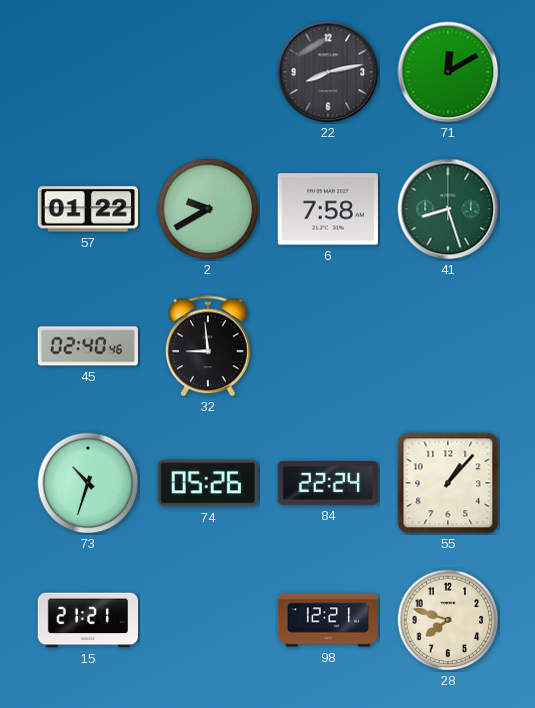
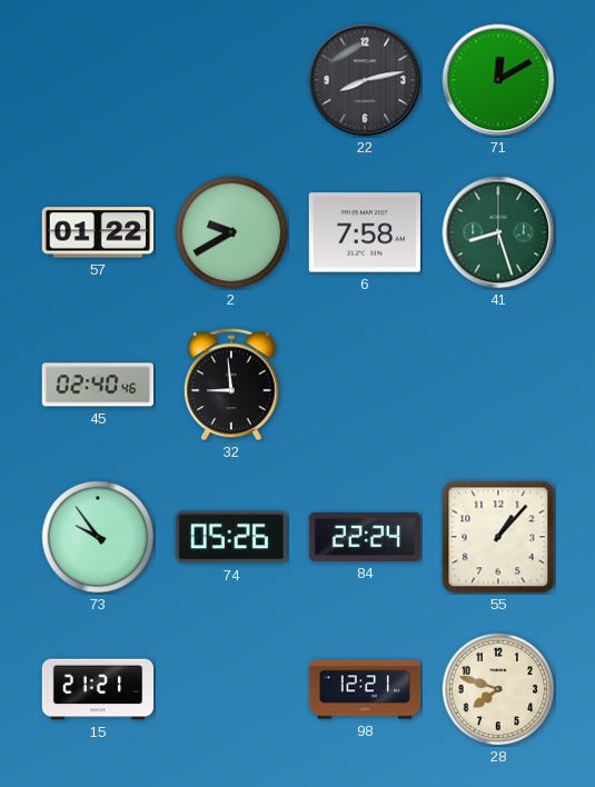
73: 10:33 -> 9:54
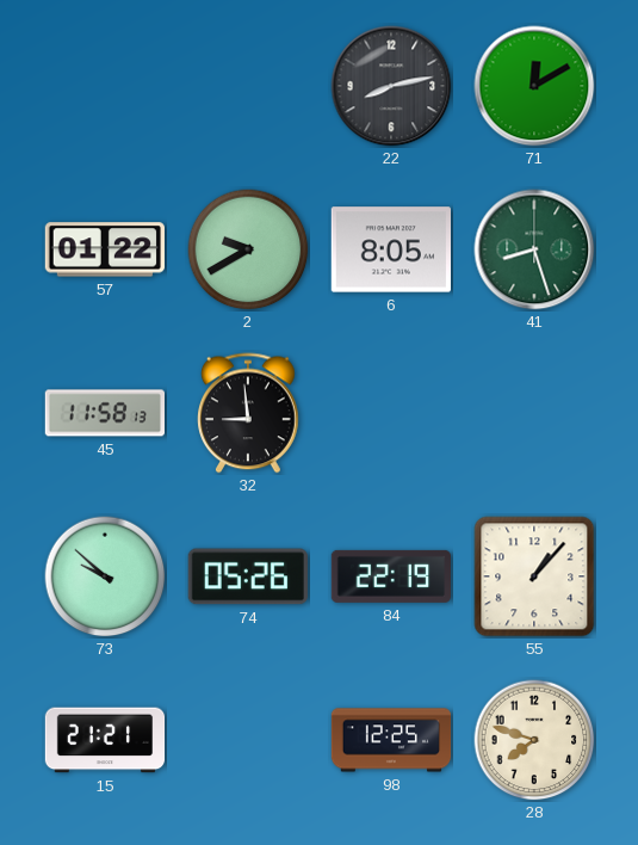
6: 7:58 -> 8:05
45: 02:40 -> 11:58
73: 9:54 -> 9:52
84: 22:24 -> 22:19
98: 12:21 -> 12:25
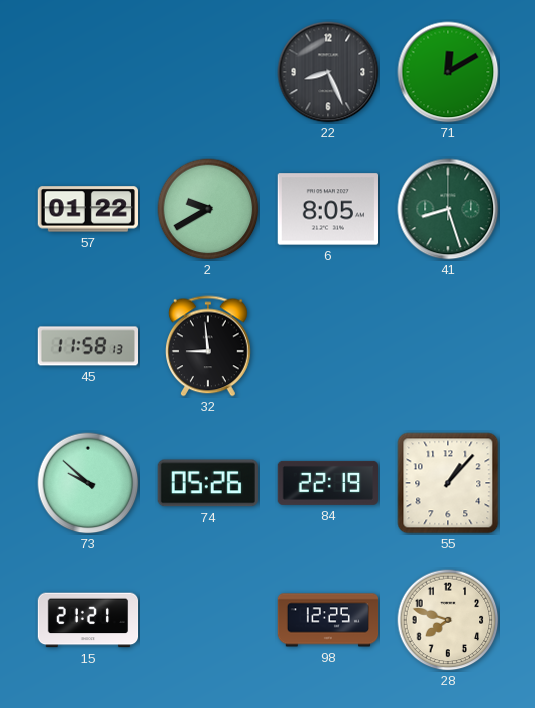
22: 8:13 -> 8:26
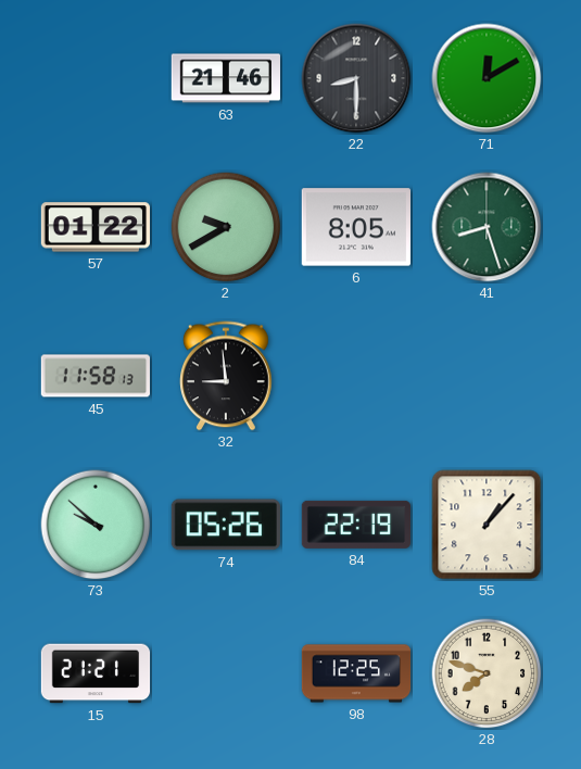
63: none -> 21:46
22: 8:26 -> 8:30
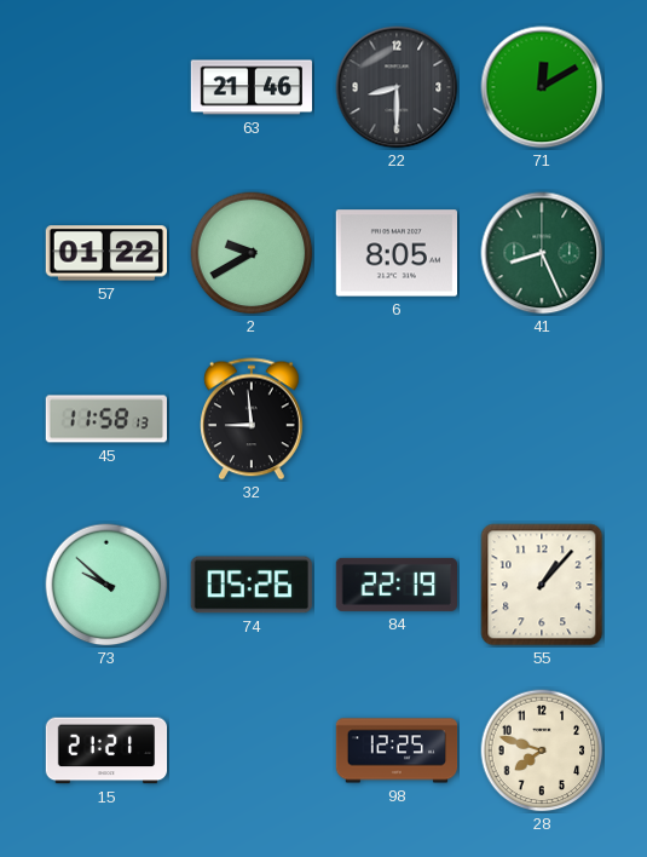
41: 8:27 -> 8:26
